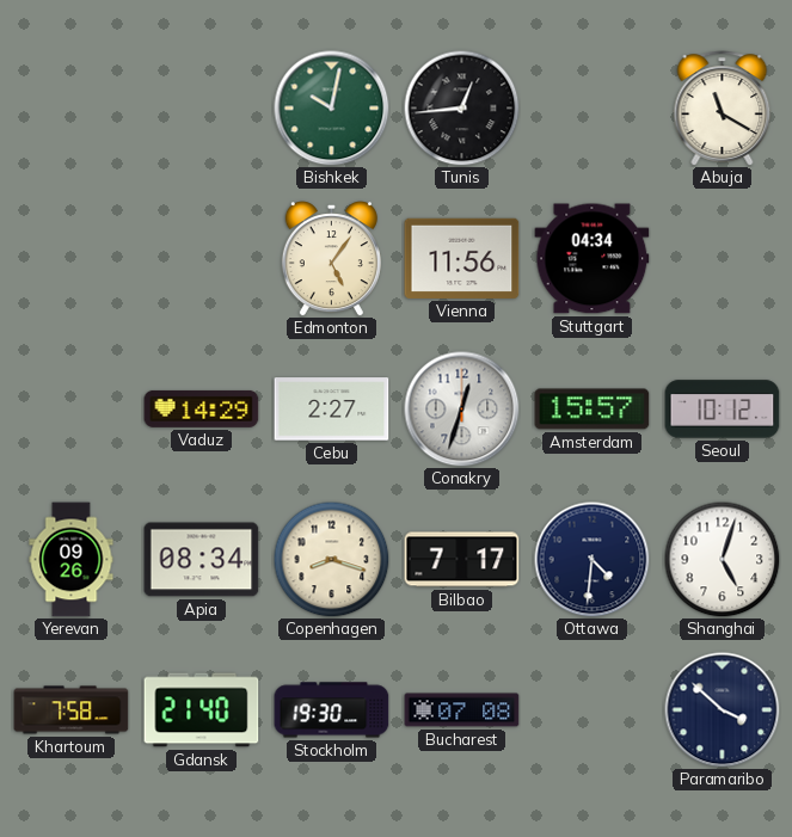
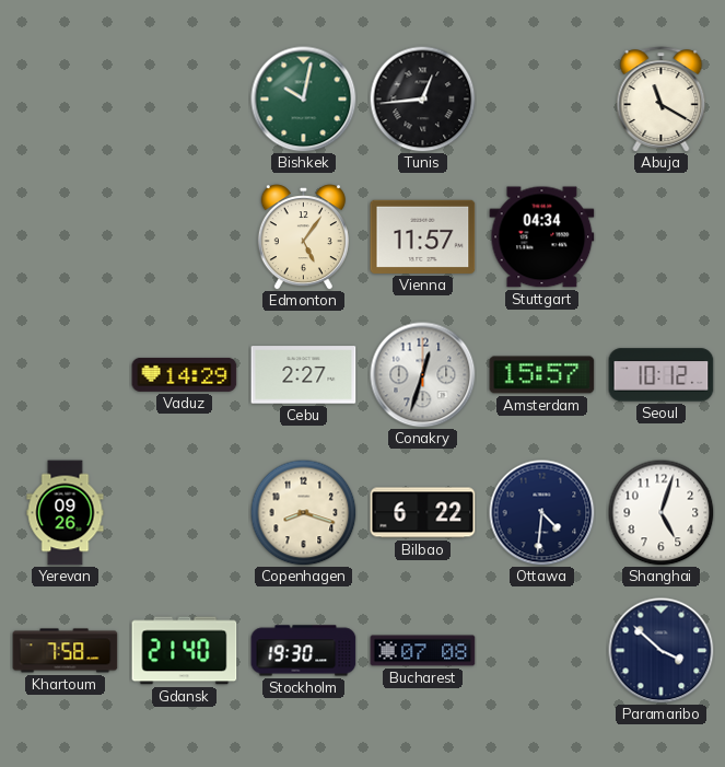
Vienna: 11:56 -> 11:57
Apia: 08:34 -> none
Bilbao: 7:17 -> 6:22
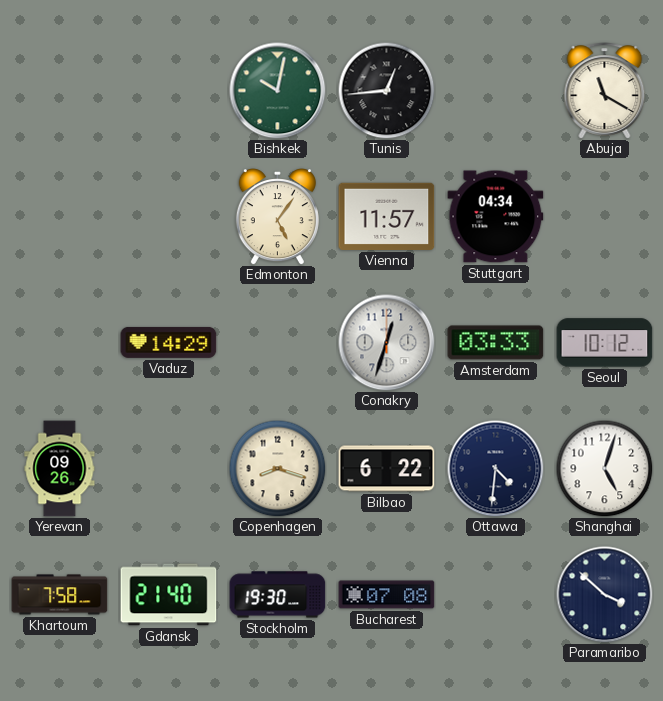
Cebu: 2:27 -> none
Amsterdam: 15:57 -> 03:33
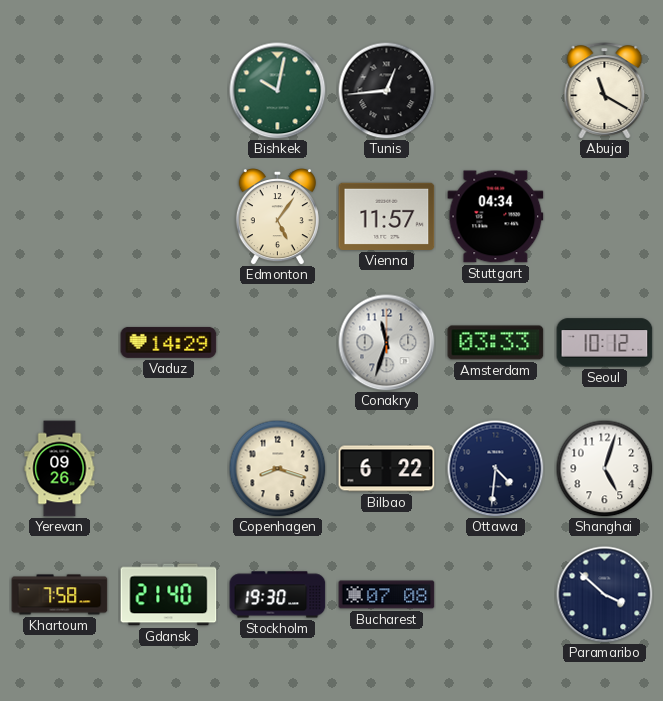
Conakry: 12:33 -> 11:33
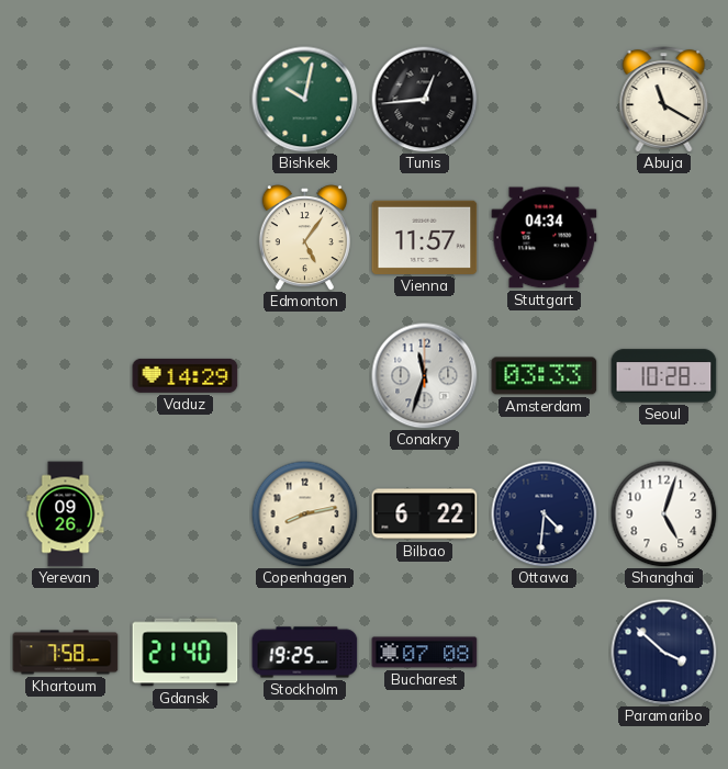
Seoul: 10:12 -> 10:28
Copenhagen: 8:18 -> 8:13
Stockholm: 19:30 -> 19:25
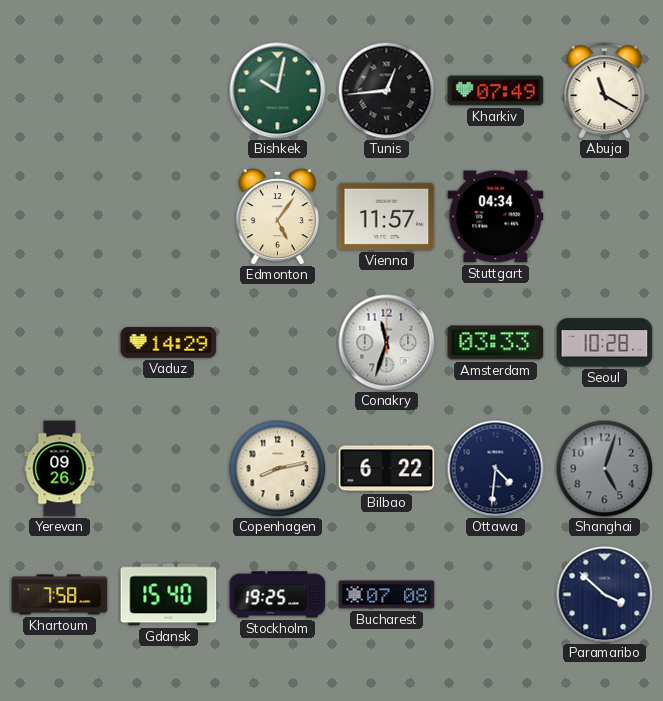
Kharkiv: none -> 07:49
Shanghai dial: white -> grey
Gdansk: 21:40 -> 15:40
